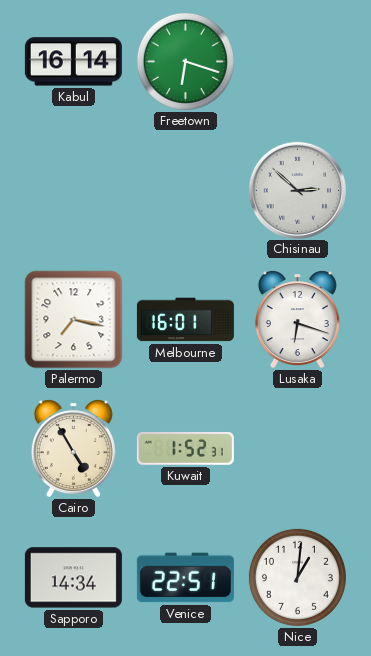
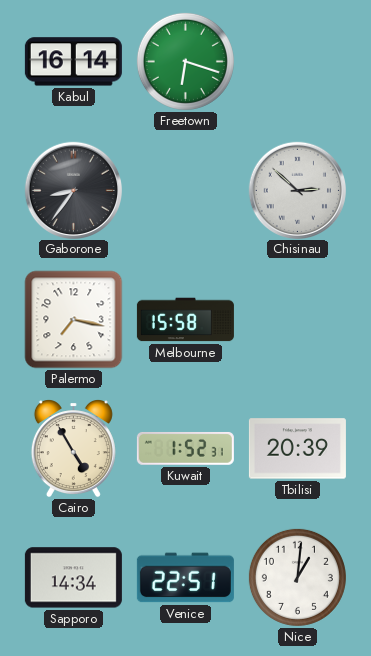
Gaborone: none -> 8:36
Melbourne: 16:01 -> 15:58
Lusaka: 6:18 -> none
Tbilisi: none -> 20:39
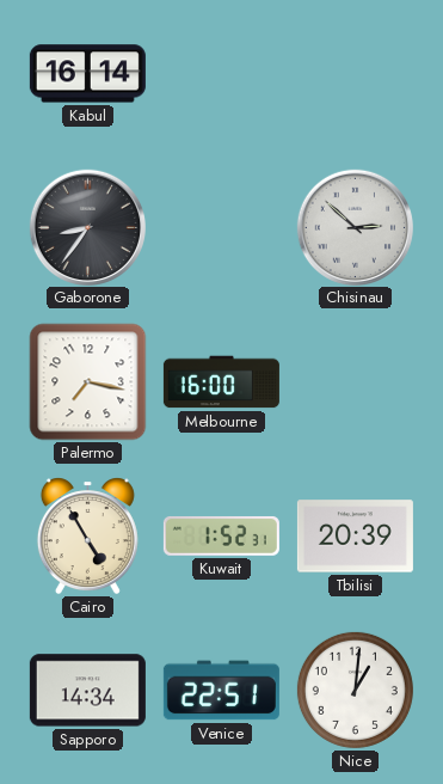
Freetown: 6:18 -> none
Melbourne: 15:58 -> 16:00
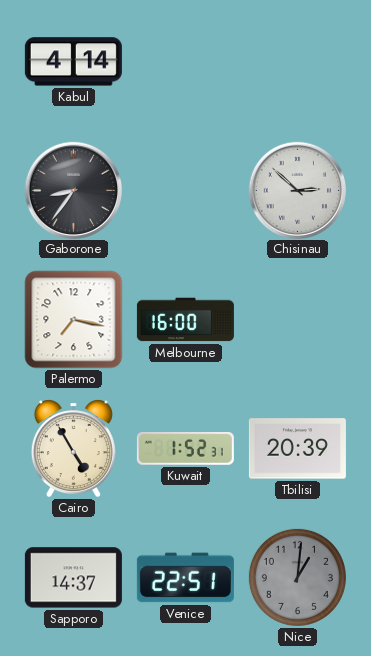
Kabul: 16:14 -> 4:14
Sapporo: 14:34 -> 14:37
Nice dial: white -> grey
